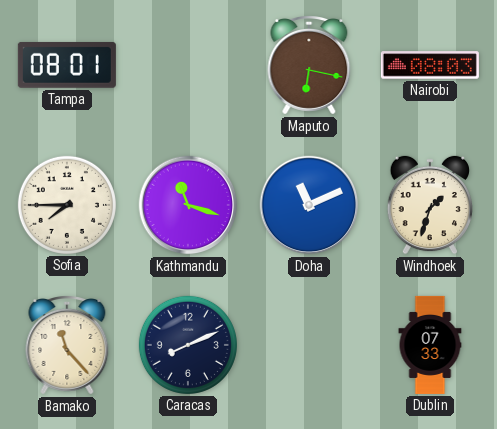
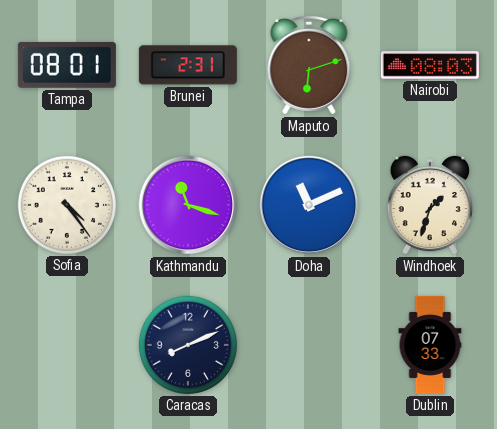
Brunei: none -> 2:31
Maputo: 6:17 -> 6:12
Sofia: 7:45 -> 4:24
Bamako: 11:23 -> none
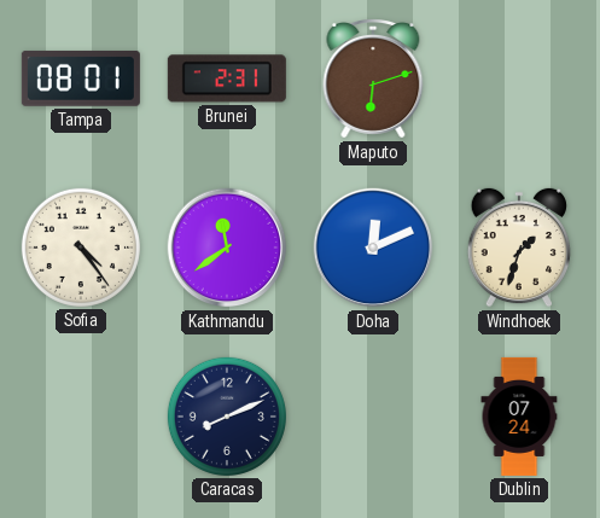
Nairobi: 08:03 -> none
Kathmandu: 11:18 -> 11:39
Doha: 11:11 -> 12:11
Dublin: 07:33 -> 07:24
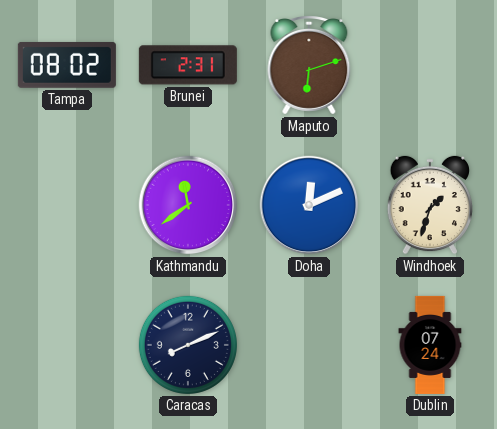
Tampa: 08:01 -> 08:02
Sofia: 4:24 -> none
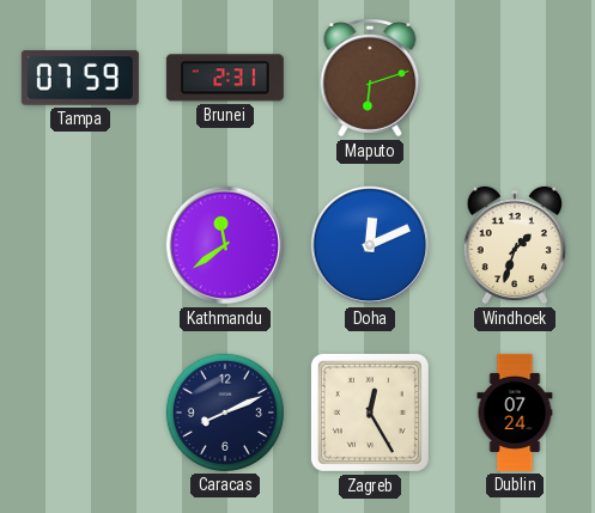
Tampa: 08:02 -> 07:59
Zagreb: none -> 12:25
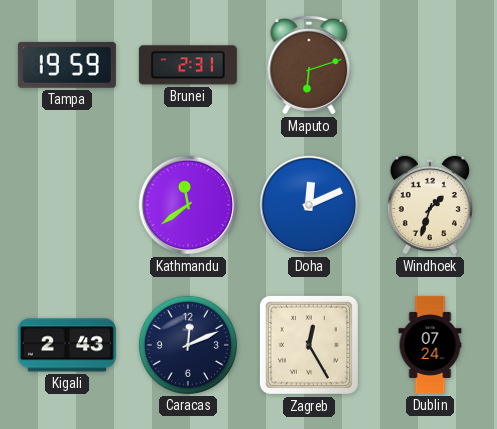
Tampa: 07:59 -> 19:59
Kigali: none -> 2:43
Caracas: 8:11 -> 12:11
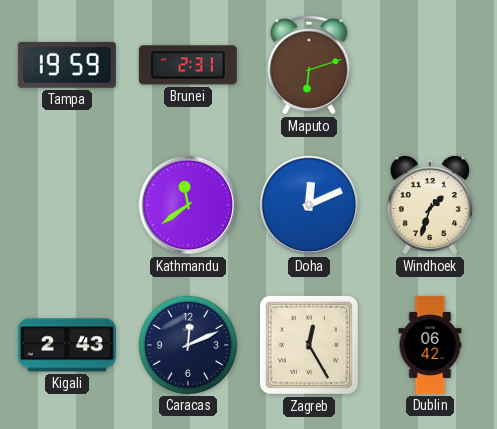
Dublin: 07:24 -> 06:42
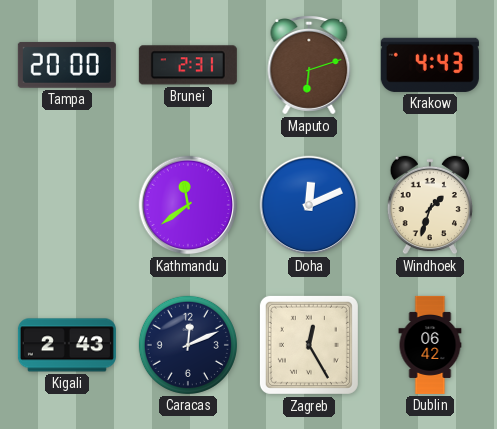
Tampa: 19:59 -> 20:00
Krakow: none -> 4:43
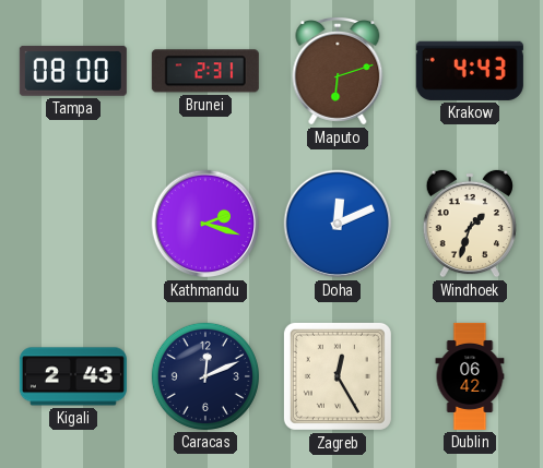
Tampa: 20:00 -> 08:00
Kathmandu: 11:39 -> 2:18
